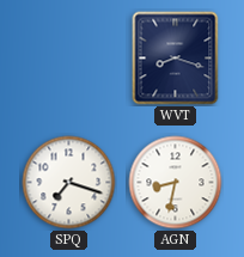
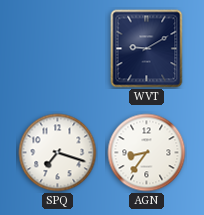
WVT: 8:18 -> 9:10
AGN: 8:32 -> 8:36
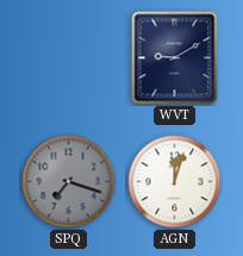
SPQ dial: white -> grey
AGN: 8:36 -> 12:03
